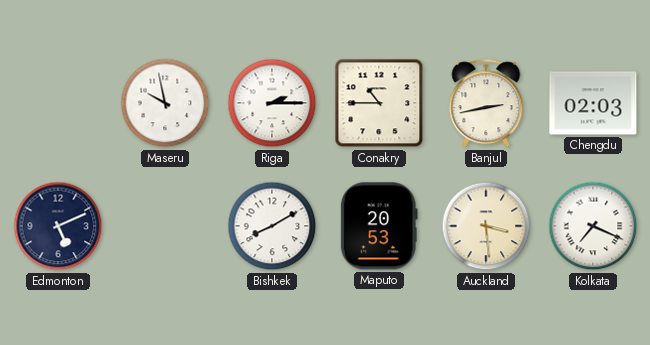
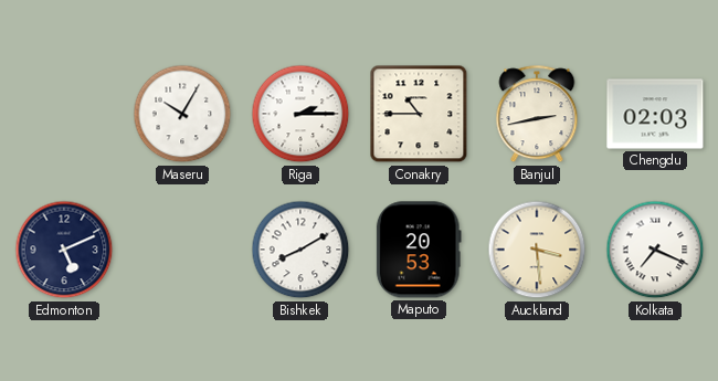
Maseru: 9:58 -> 10:05
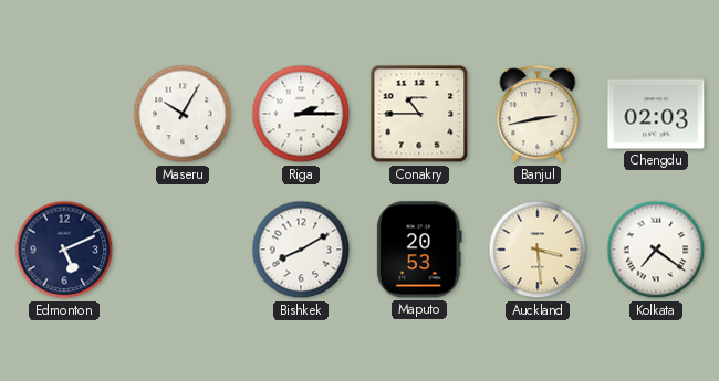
Kolkata: 7:19 -> 7:21
